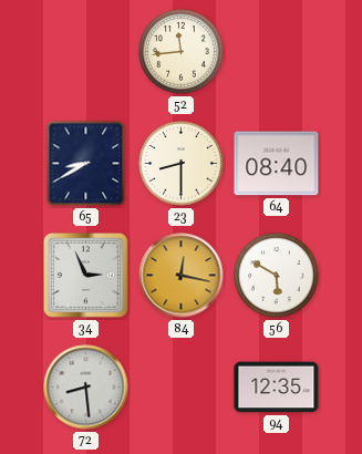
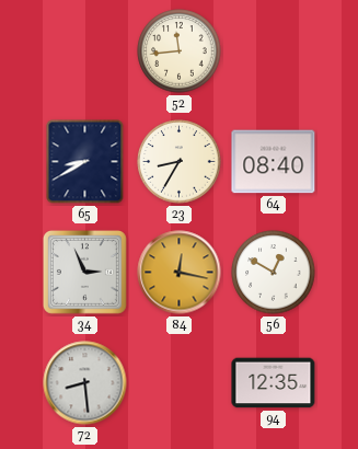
23: 8:30 -> 8:35
56: 5:50 -> 12:50
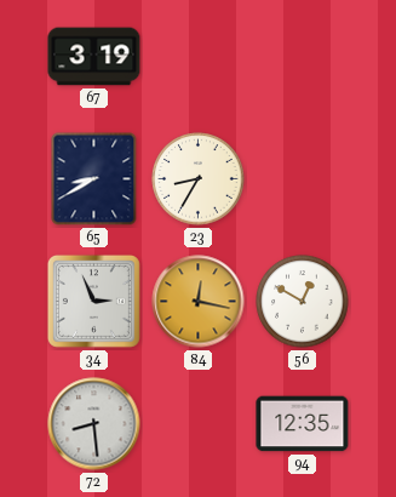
67: none -> 3:19
52: 11:44 -> none
64: 08:40 -> none
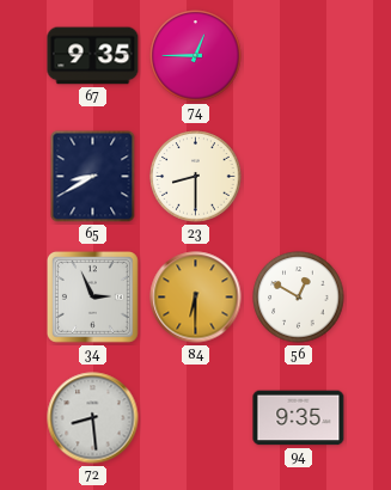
67: 3:19 -> 9:35
74: none -> 12:45
23: 8:35 -> 8:30
84: 12:17 -> 6:30
94: 12:35 -> 9:35
